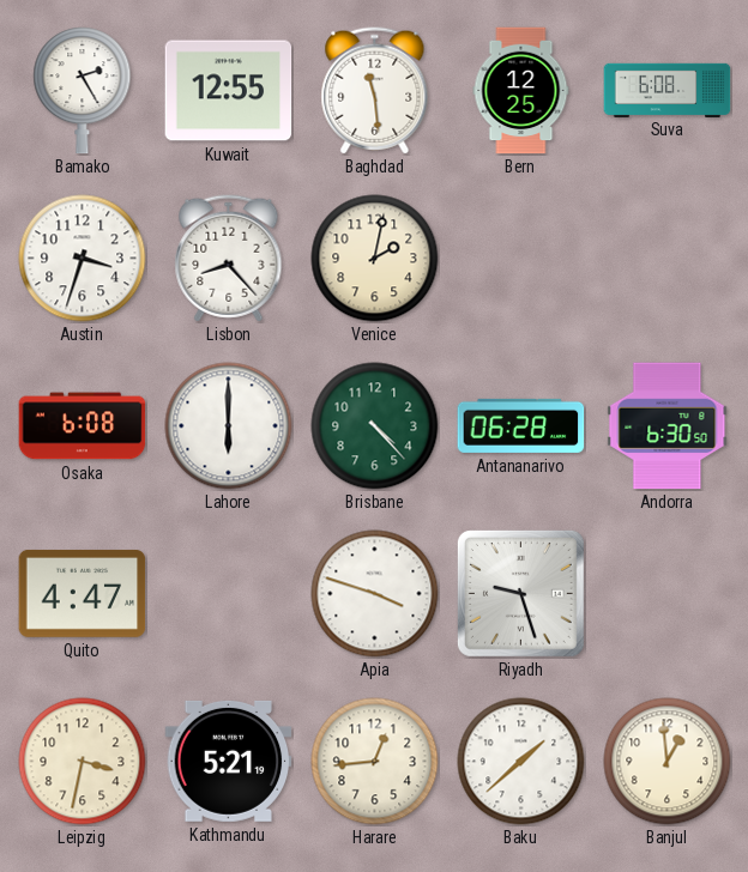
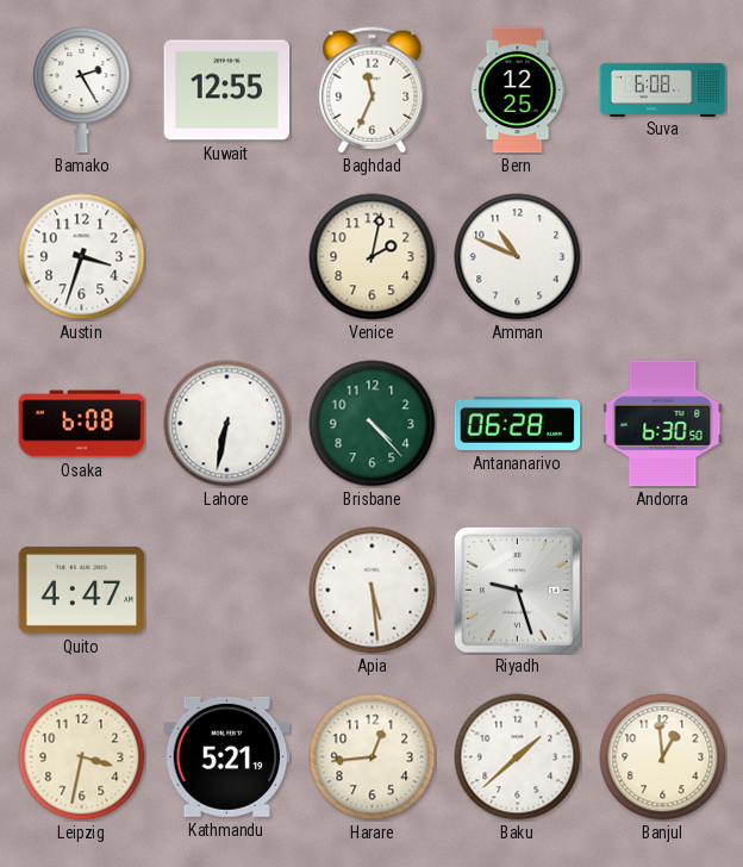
Baghdad: 11:29 -> 11:34
Lisbon: 8:23 -> none
Amman: none -> 10:49
Lahore: 6:00 -> 6:32
Apia: 3:48 -> 5:29
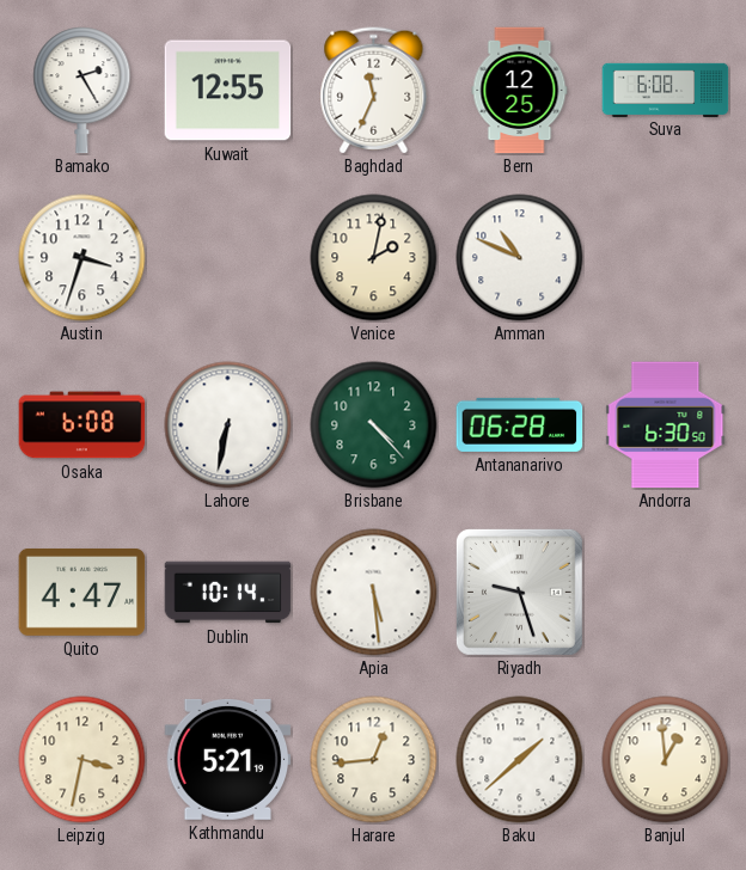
Dublin: none -> 10:14
